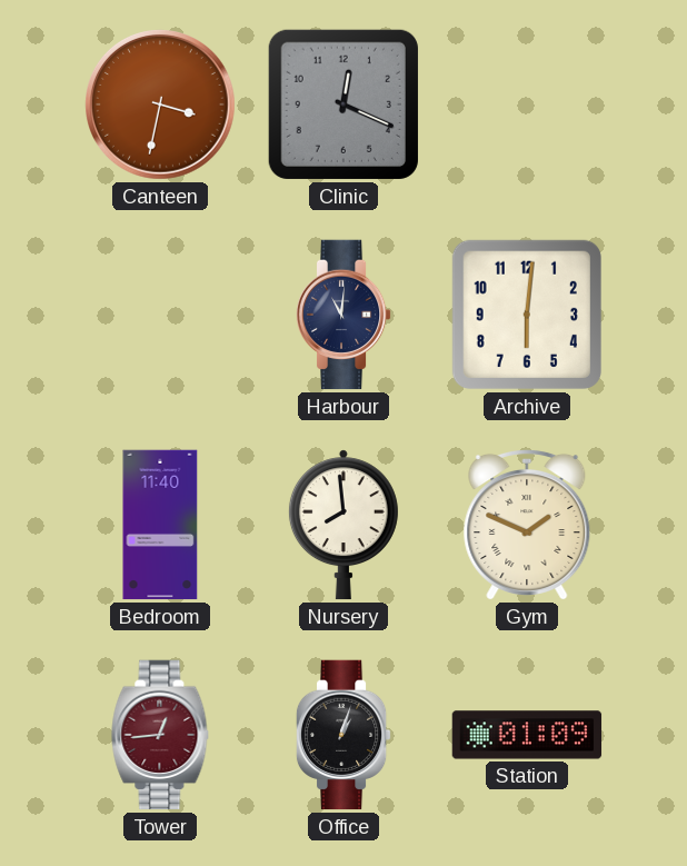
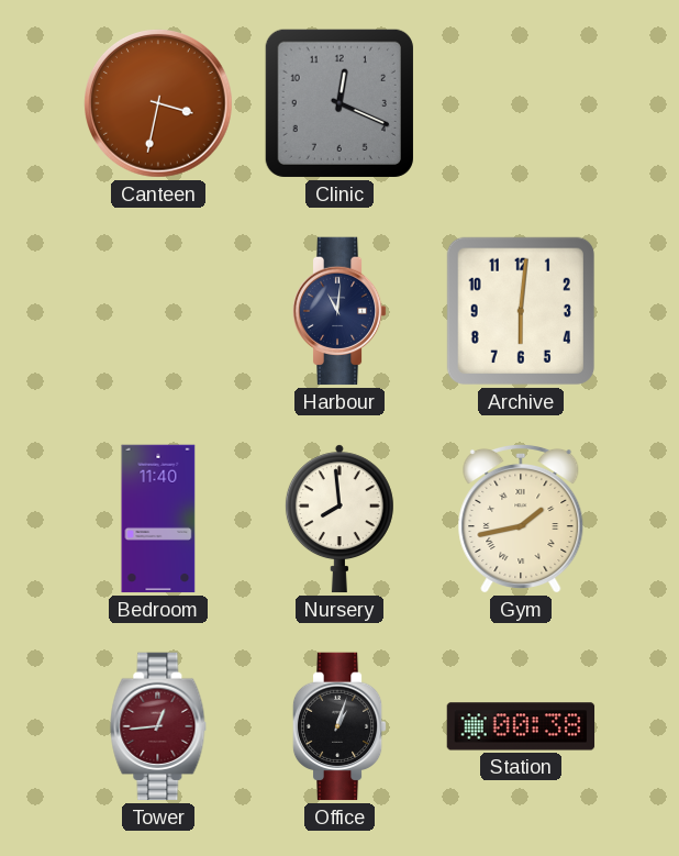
Gym: 1:49 -> 1:43
Station: 01:09 -> 00:38
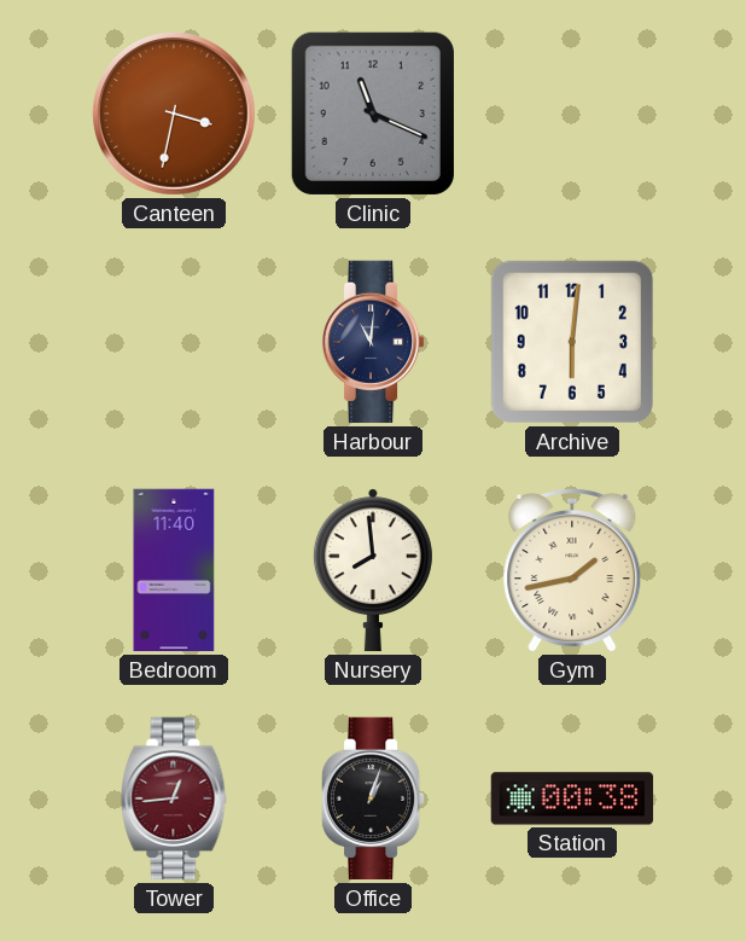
Clinic: 12:19 -> 11:19
